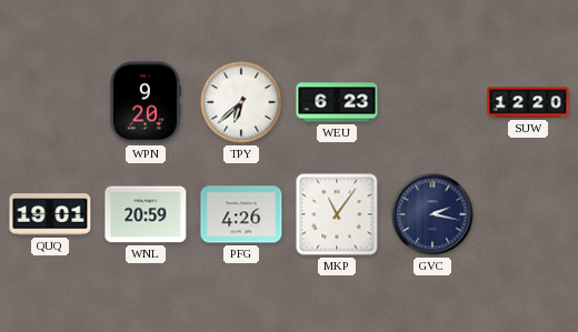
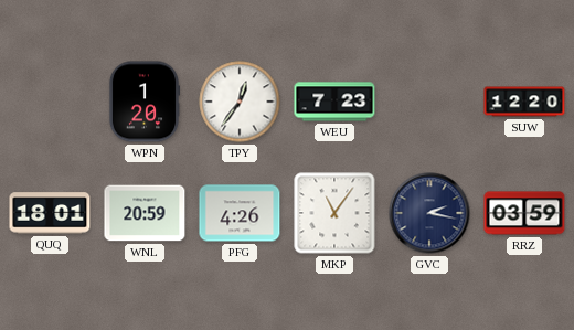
WPN: 9:20 -> 1:20
TPY: 6:38 -> 12:36
WEU: 6:23 -> 7:23
QUQ: 19:01 -> 18:01
RRZ: none -> 03:59
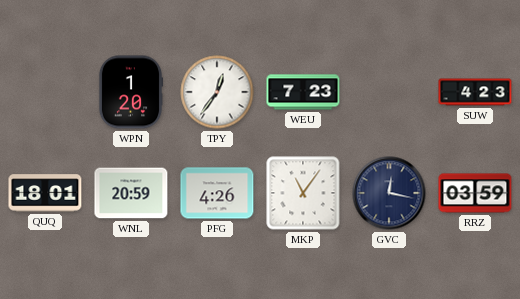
SUW: 12:20 -> 4:23
GVC: 2:17 -> 12:17
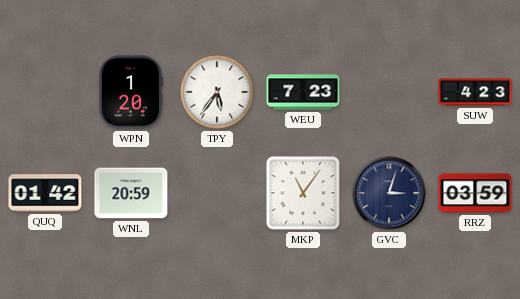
TPY: 12:36 -> 5:36
QUQ: 18:01 -> 01:42
PFG: 4:26 -> none
GVC: 12:17 -> 3:03
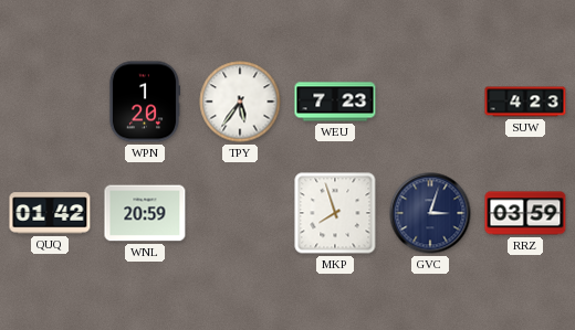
MKP: 11:06 -> 7:57
